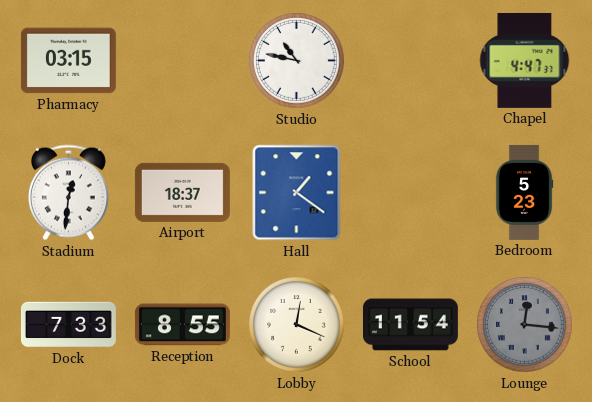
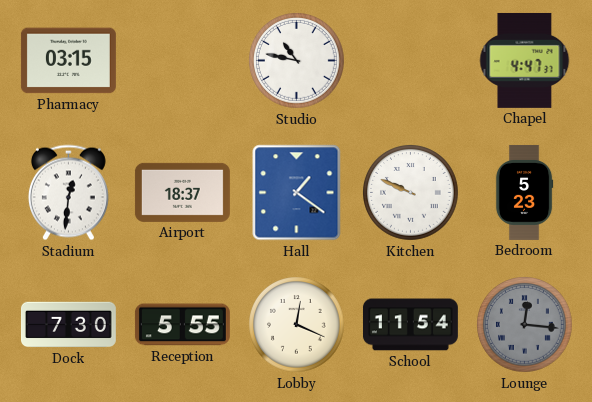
Kitchen: none -> 9:49
Dock: 7:33 -> 7:30
Reception: 8:55 -> 5:55
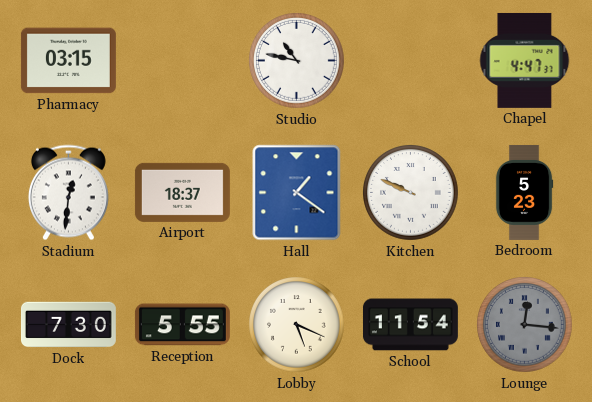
Lobby: 12:19 -> 5:19
